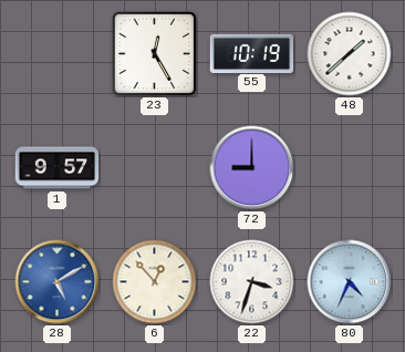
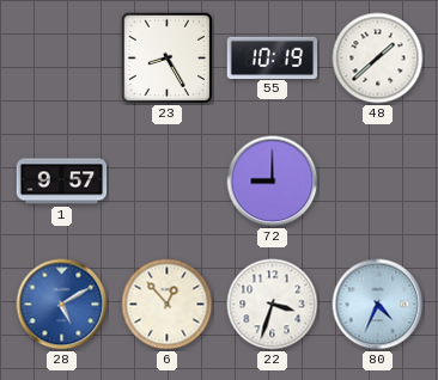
23: 12:25 -> 8:25
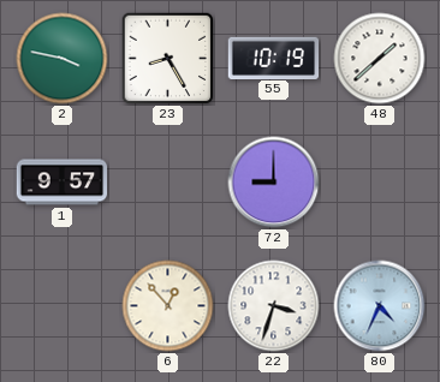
2: none -> 3:47
28: 5:10 -> none
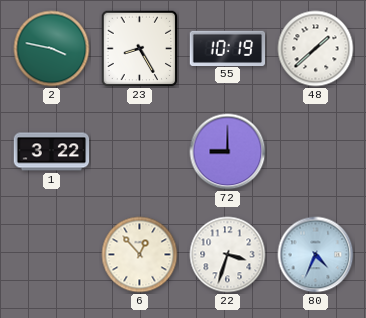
1: 9:57 -> 3:22
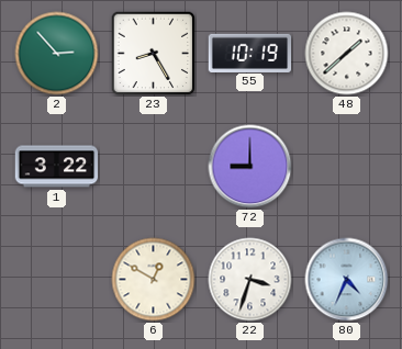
2: 3:47 -> 2:53
6: 12:53 -> 12:50
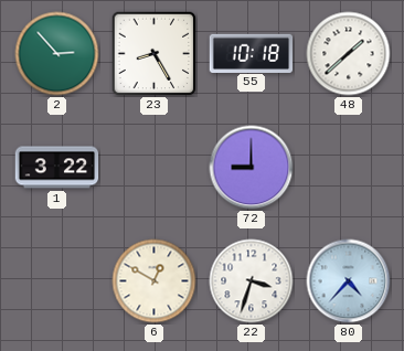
55: 10:19 -> 10:18
80: 4:34 -> 4:37
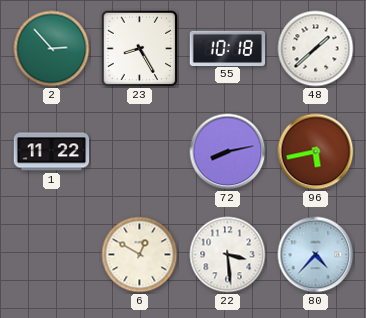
1: 3:22 -> 11:22
72: 9:00 -> 8:13
96: none -> 5:43
22: 3:33 -> 3:29
